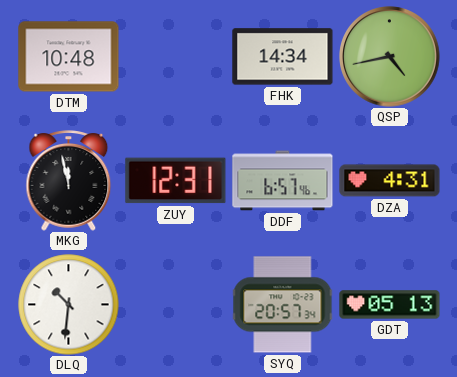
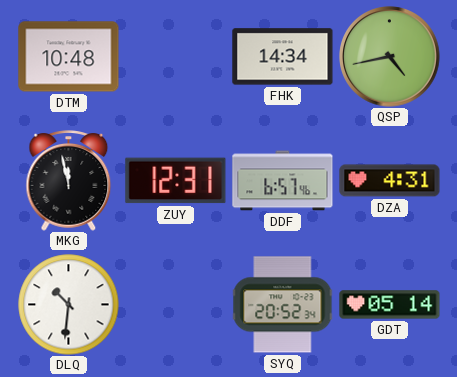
SYQ: 20:57 -> 20:52
GDT: 05:13 -> 05:14
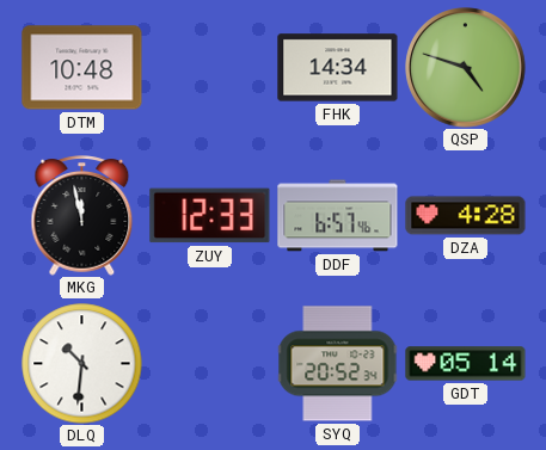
QSP: 4:43 -> 4:48
ZUY: 12:31 -> 12:33
DZA: 4:31 -> 4:28
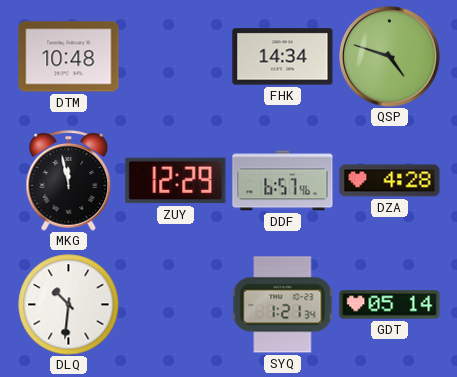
ZUY: 12:33 -> 12:29
SYQ: 20:52 -> 1:21
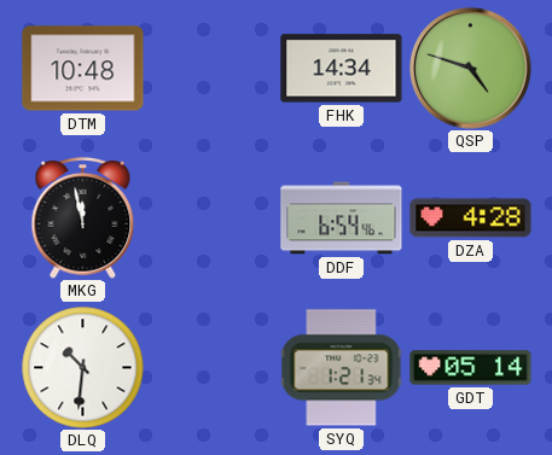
ZUY: 12:29 -> none
DDF: 6:57 -> 6:54
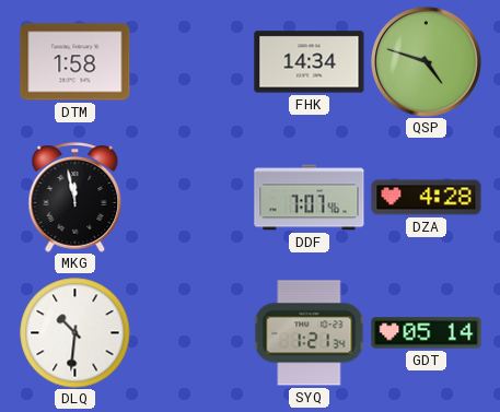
DTM: 10:48 -> 1:58
DDF: 6:54 -> 7:07
